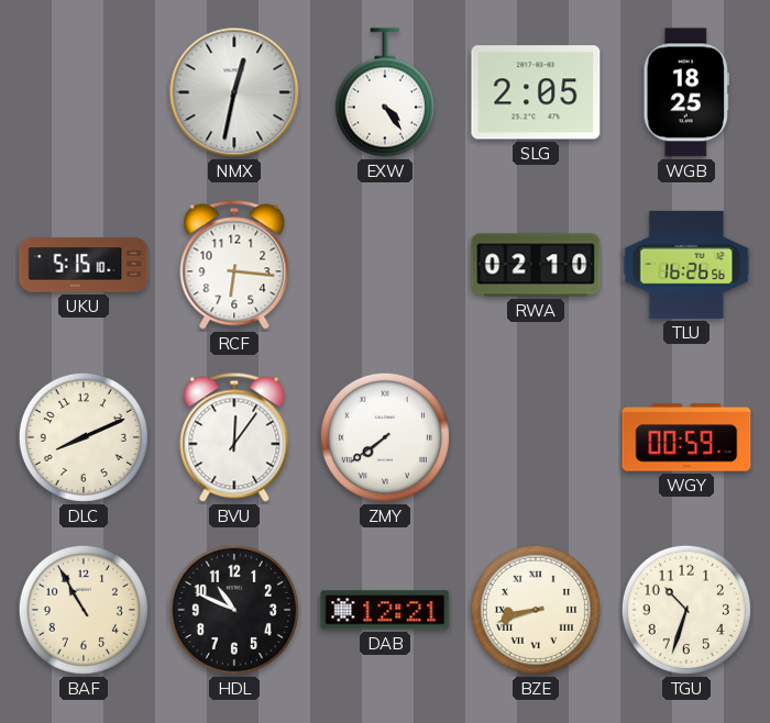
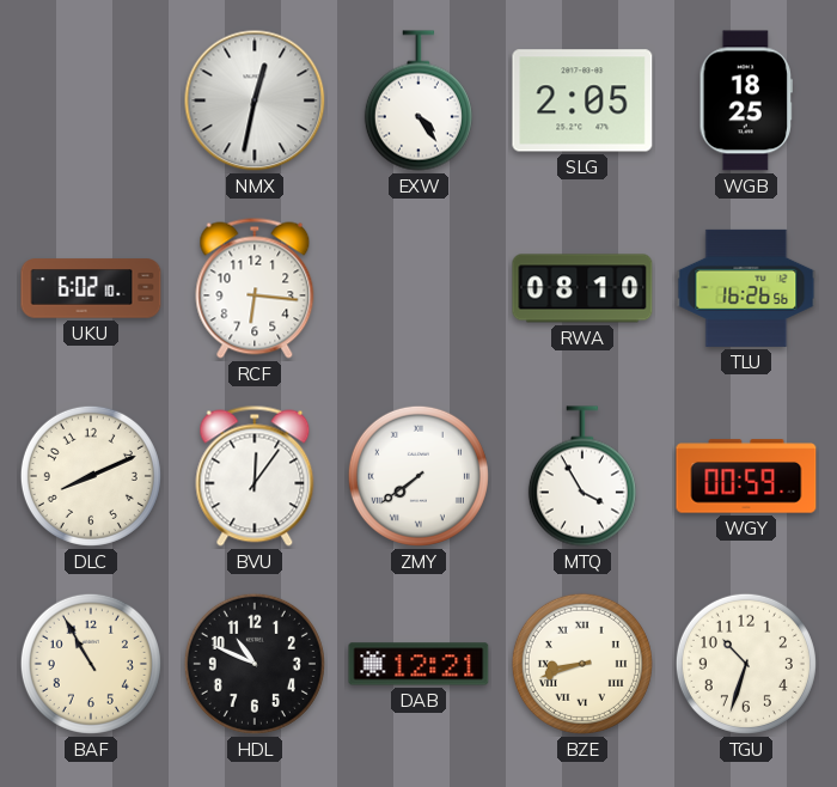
UKU: 5:15 -> 6:02
RWA: 02:10 -> 08:10
MTQ: none -> 3:55
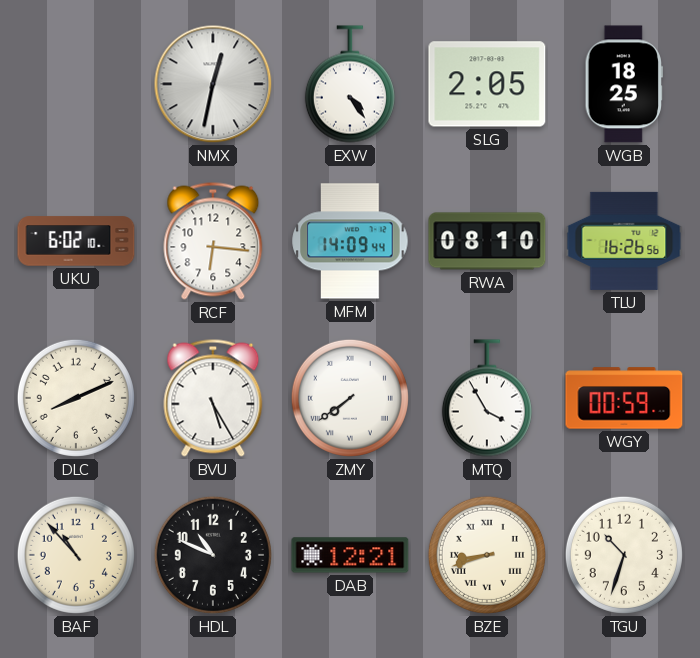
MFM: none -> 14:09
BVU: 12:06 -> 5:25
BAF: 10:55 -> 10:53
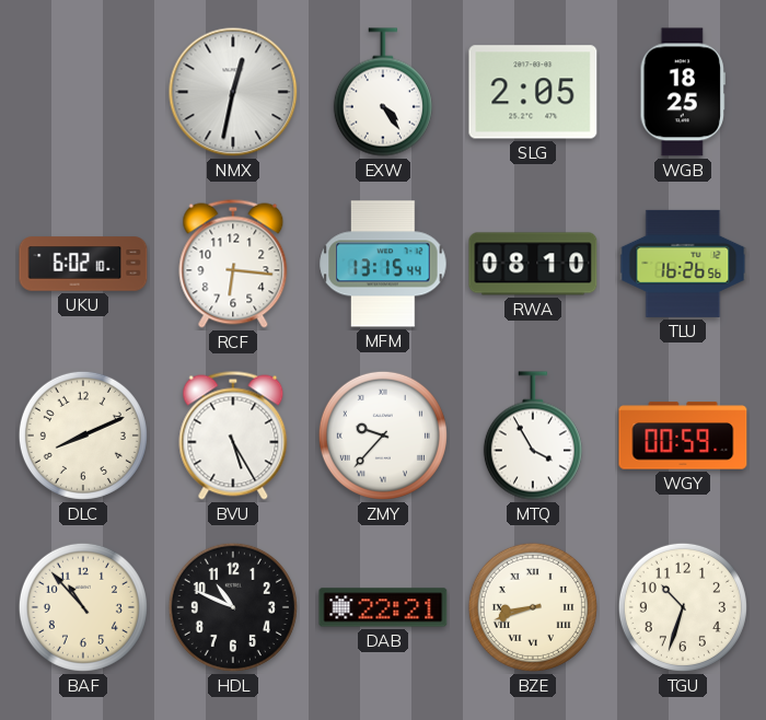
MFM: 14:09 -> 13:15
ZMY: 7:39 -> 9:37
DAB: 12:21 -> 22:21
